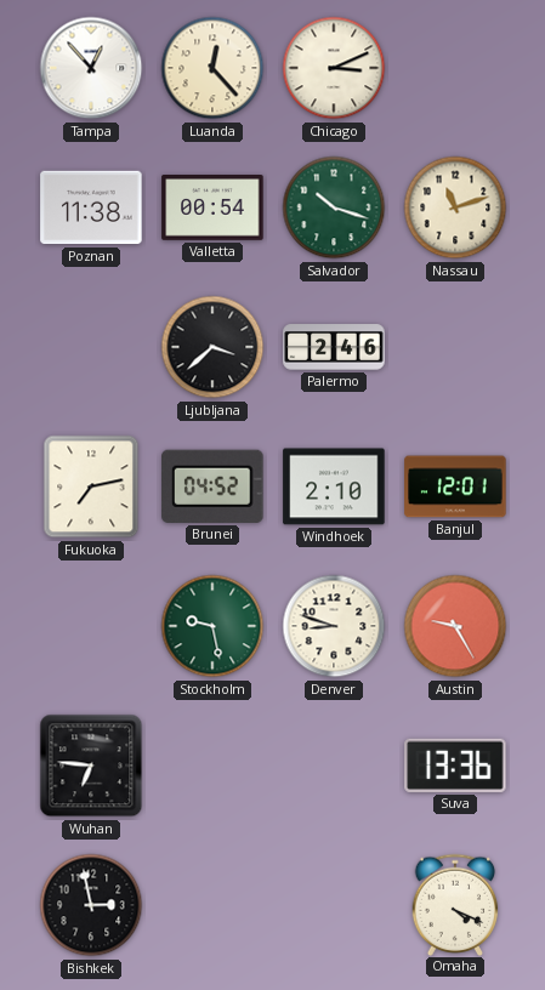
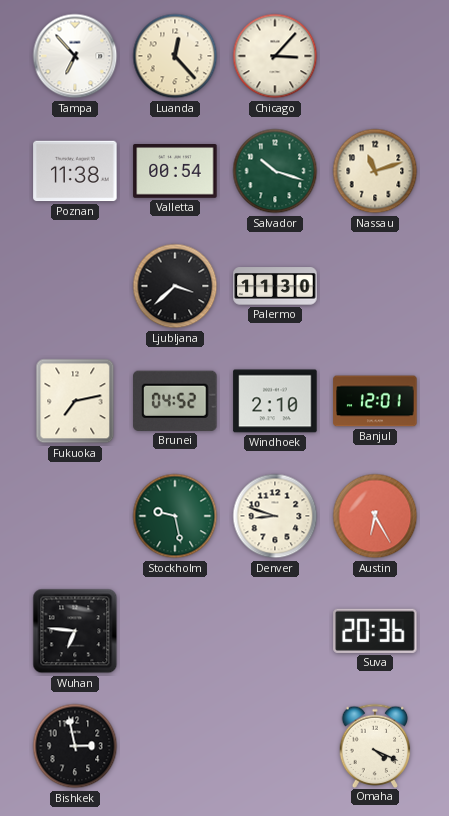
Tampa: 12:53 -> 6:53
Chicago: 3:11 -> 3:07
Palermo: 2:46 -> 11:30
Austin: 9:25 -> 6:25
Suva: 13:36 -> 20:36
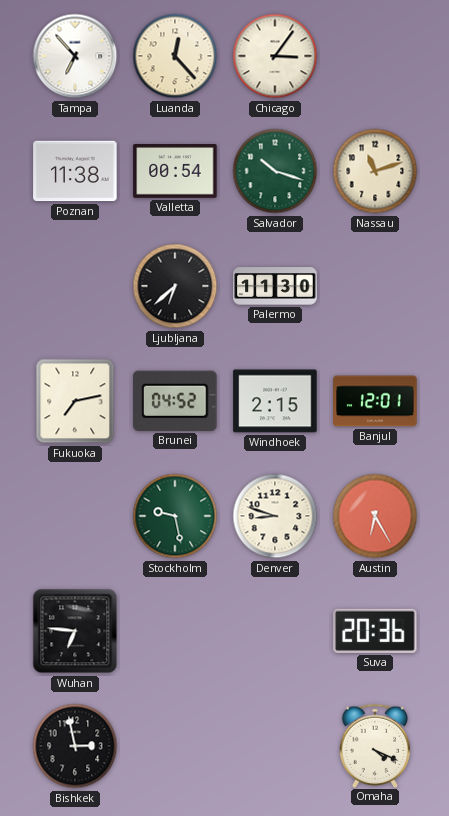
Chicago: 3:07 -> 3:06
Ljubljana: 3:38 -> 6:38
Windhoek: 2:10 -> 2:15
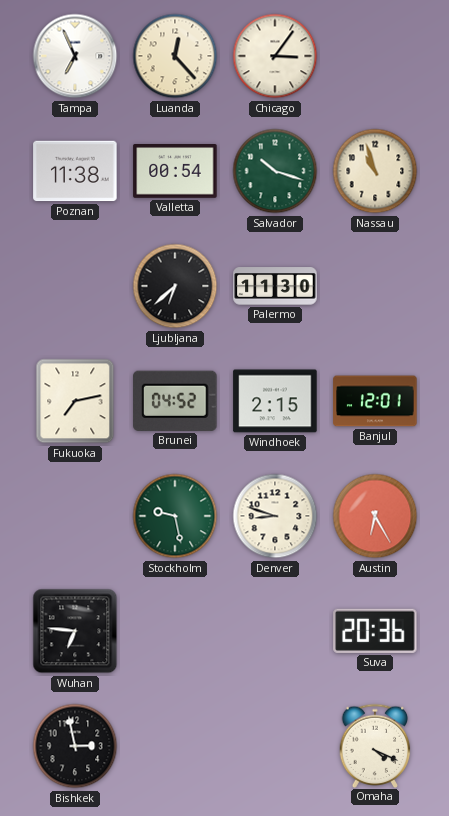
Tampa: 6:53 -> 6:56
Nassau: 11:12 -> 10:57
